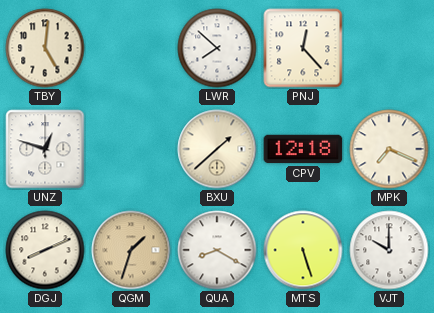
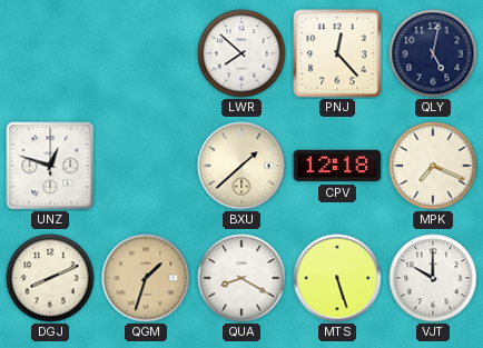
TBY: 5:01 -> none
QLY: none -> 5:02
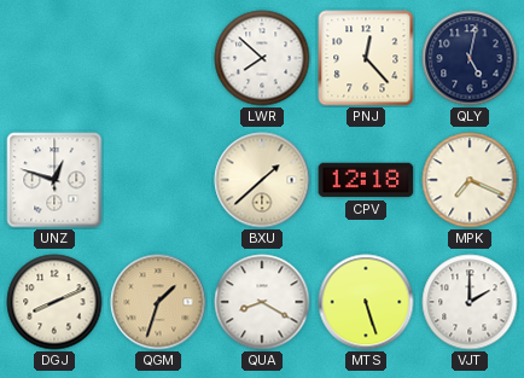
VJT: 10:00 -> 2:00
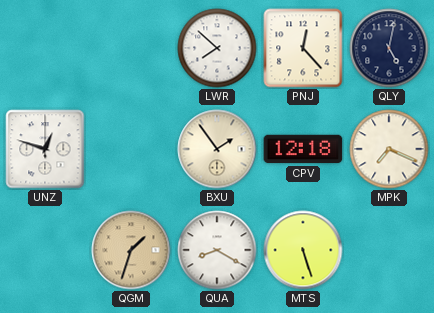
BXU: 1:38 -> 1:54
DGJ: 8:11 -> none
VJT: 2:00 -> none
